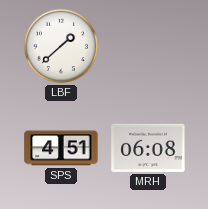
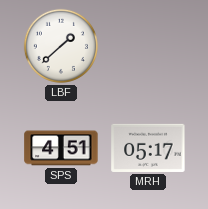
MRH: 06:08 -> 05:17
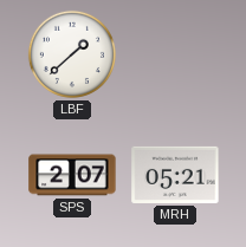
SPS: 4:51 -> 2:07
MRH: 05:17 -> 05:21
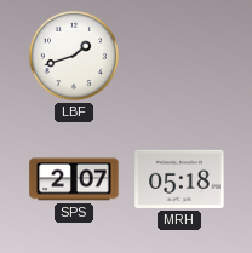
LBF: 1:38 -> 1:42
MRH: 05:21 -> 05:18
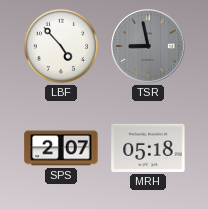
LBF: 1:42 -> 4:53
TSR: none -> 8:58
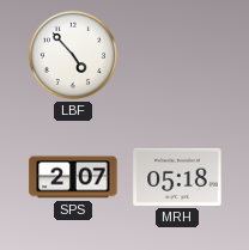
TSR: 8:58 -> none
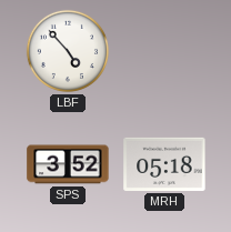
SPS: 2:07 -> 3:52
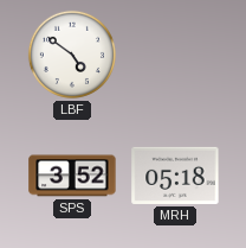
LBF: 4:53 -> 4:51
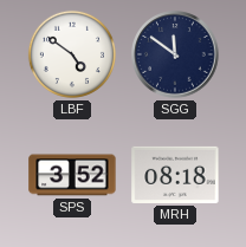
SGG: none -> 11:51
MRH: 05:18 -> 08:18
